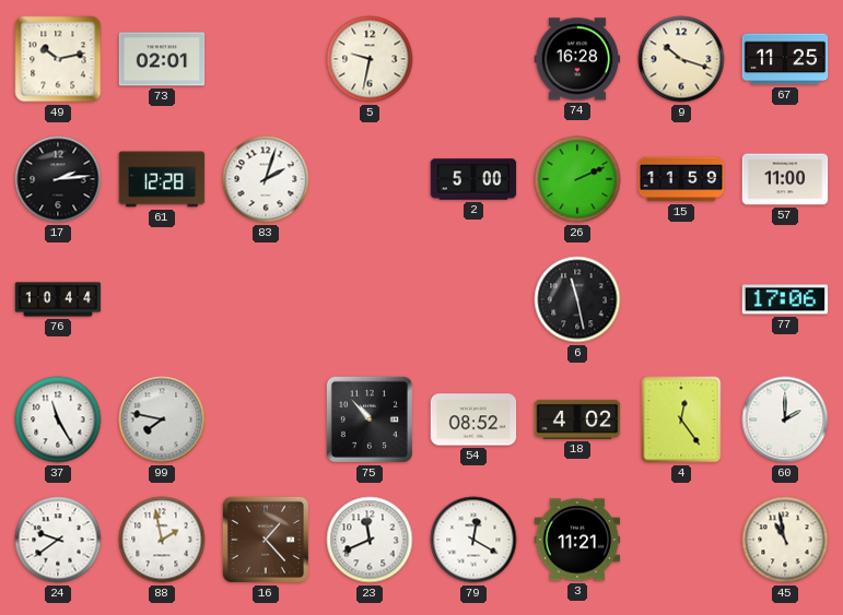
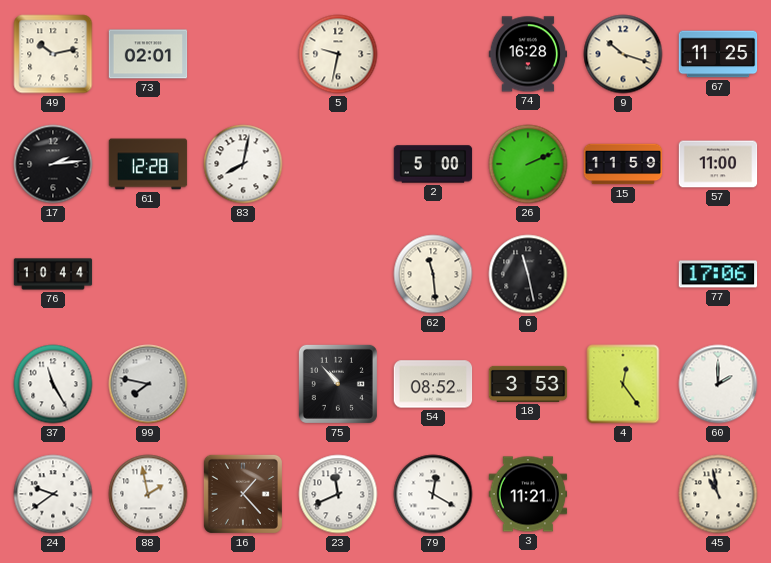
83: 2:03 -> 8:02
62: none -> 11:29
18: 4:02 -> 3:53
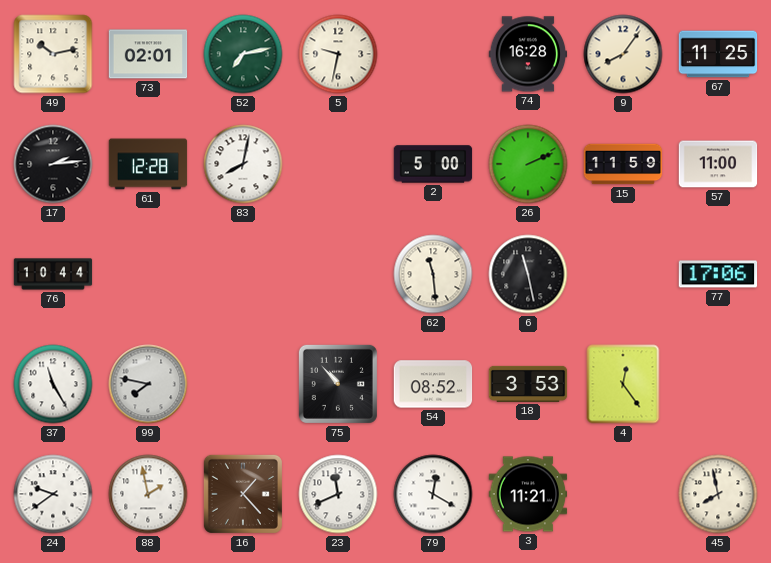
52: none -> 7:13
9: 10:18 -> 8:06
60: 2:00 -> none
45: 10:58 -> 7:58
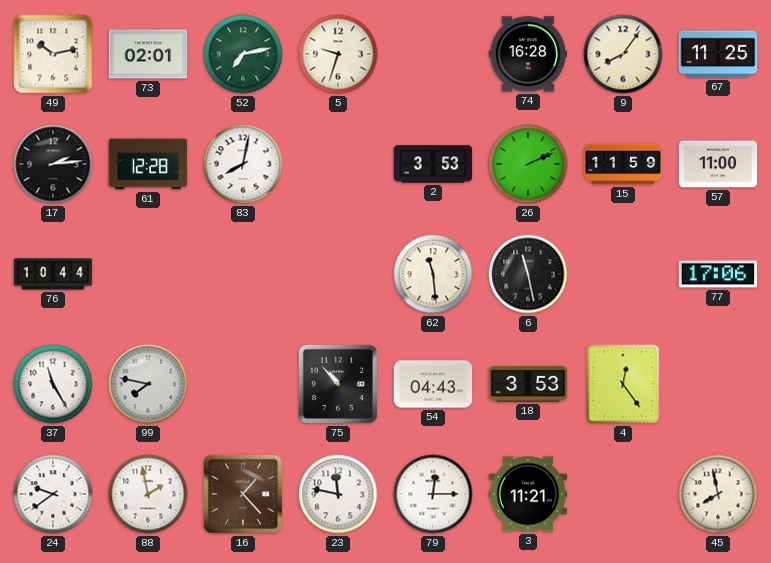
5: 9:32 -> 9:33
2: 5:00 -> 3:53
54: 08:52 -> 04:43
23: 11:41 -> 11:47
79: 12:20 -> 12:15
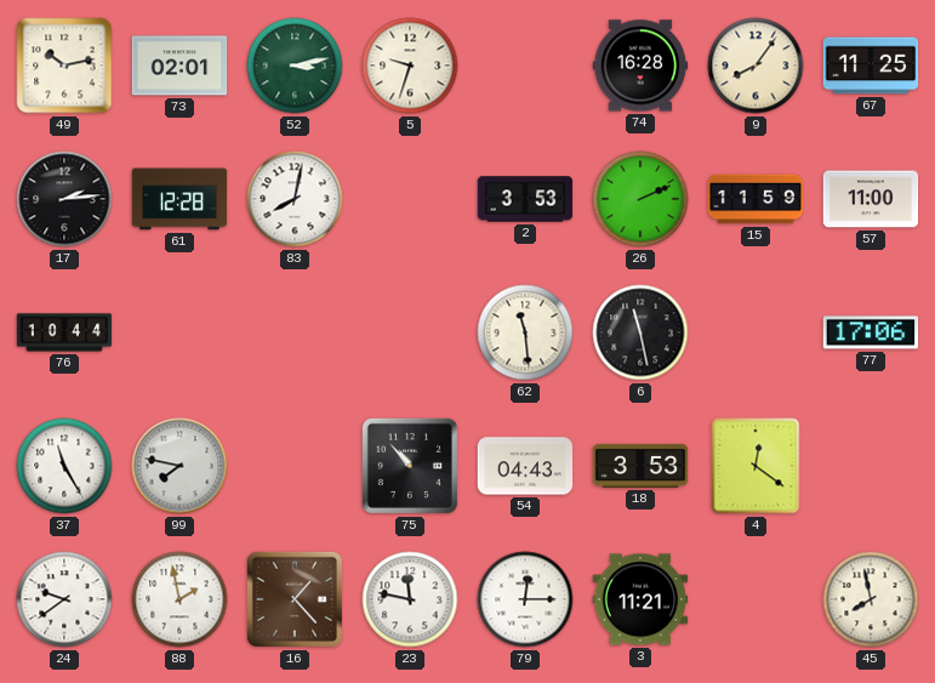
52: 7:13 -> 3:13
4: 12:24 -> 12:21
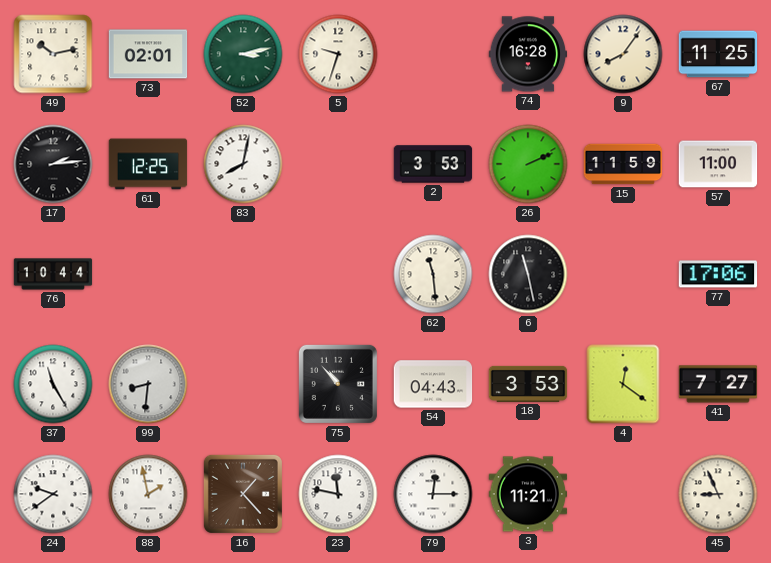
61: 12:28 -> 12:25
99: 7:47 -> 8:31
41: none -> 7:27
45: 7:58 -> 8:56
